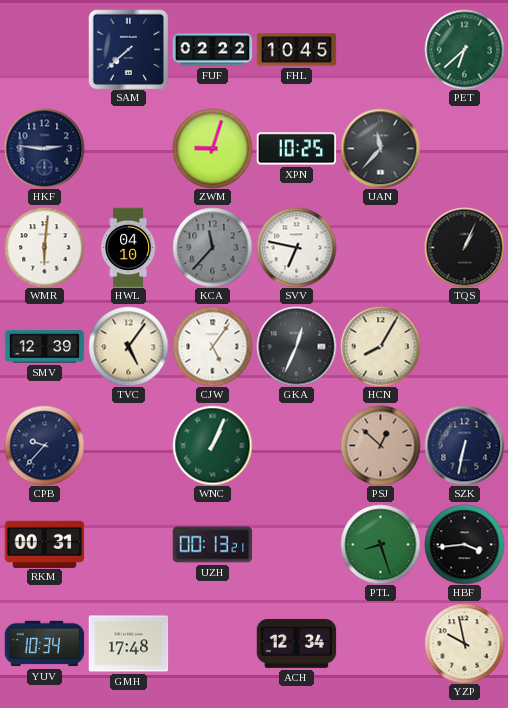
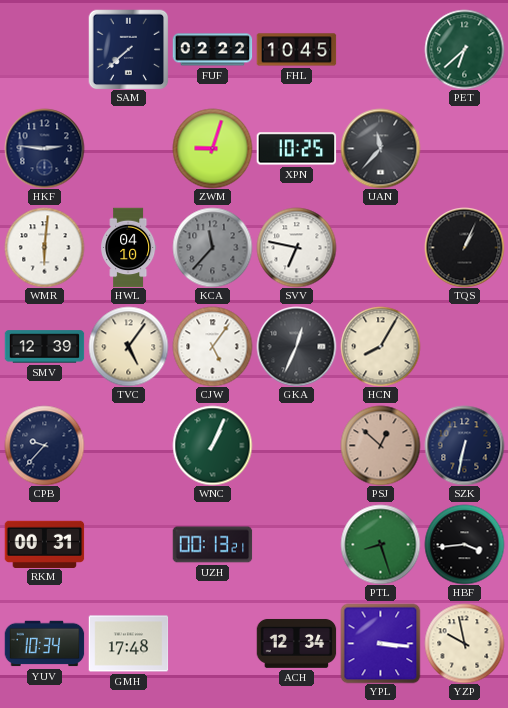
YPL: none -> 3:16
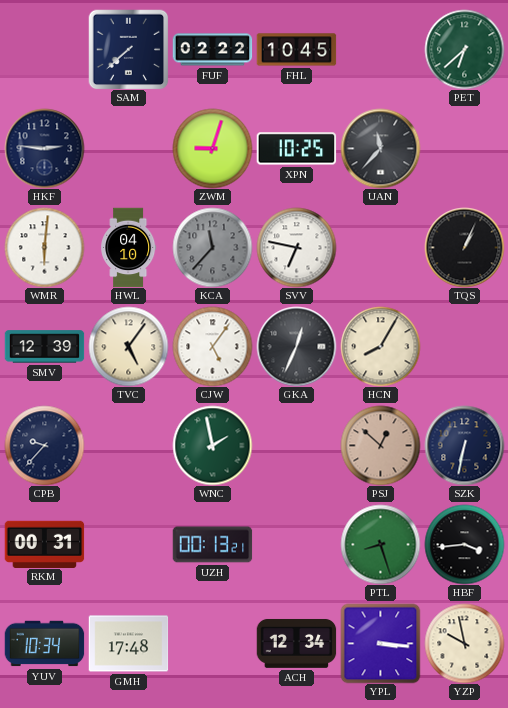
WNC: 1:04 -> 1:58
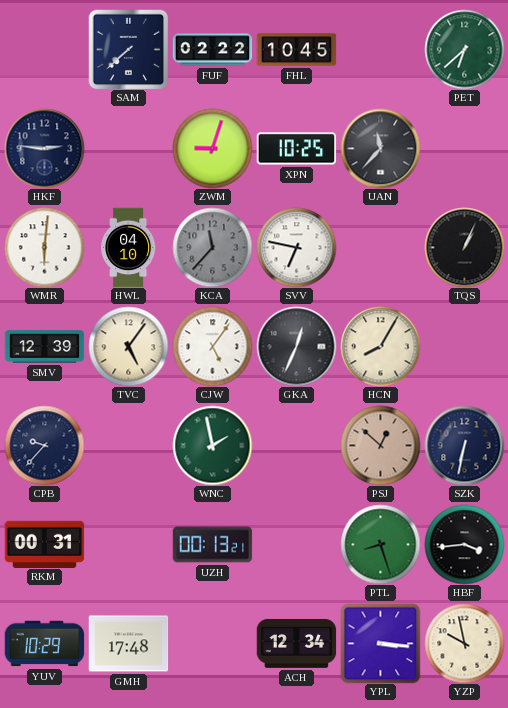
YUV: 10:34 -> 10:29
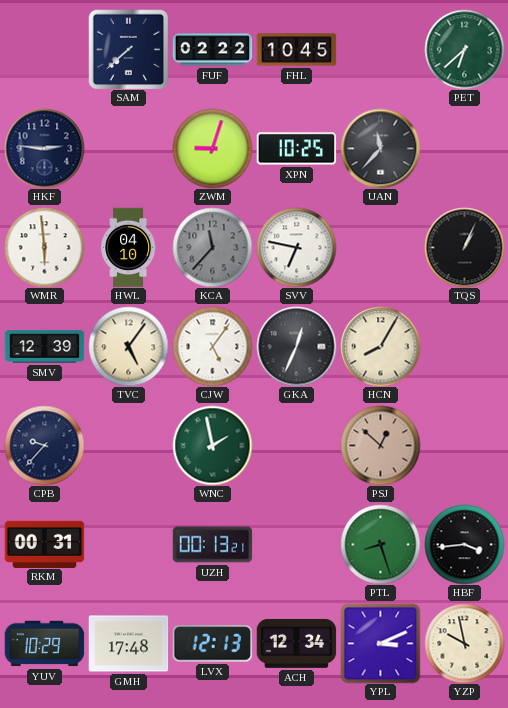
WMR: 6:01 -> 5:59
SZK: 6:32 -> none
LVX: none -> 12:13
YPL: 3:16 -> 3:11
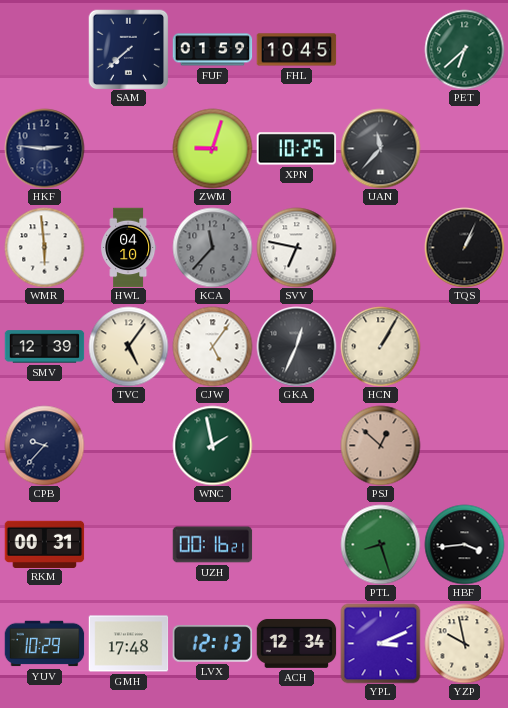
FUF: 02:22 -> 01:59
HCN: 8:05 -> 1:05
UZH: 00:13 -> 00:16
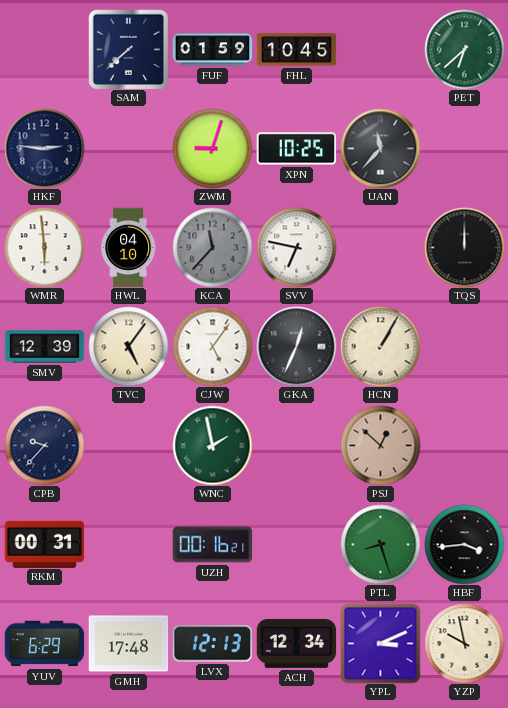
TQS: 1:04 -> 12:00
YUV: 10:29 -> 6:29
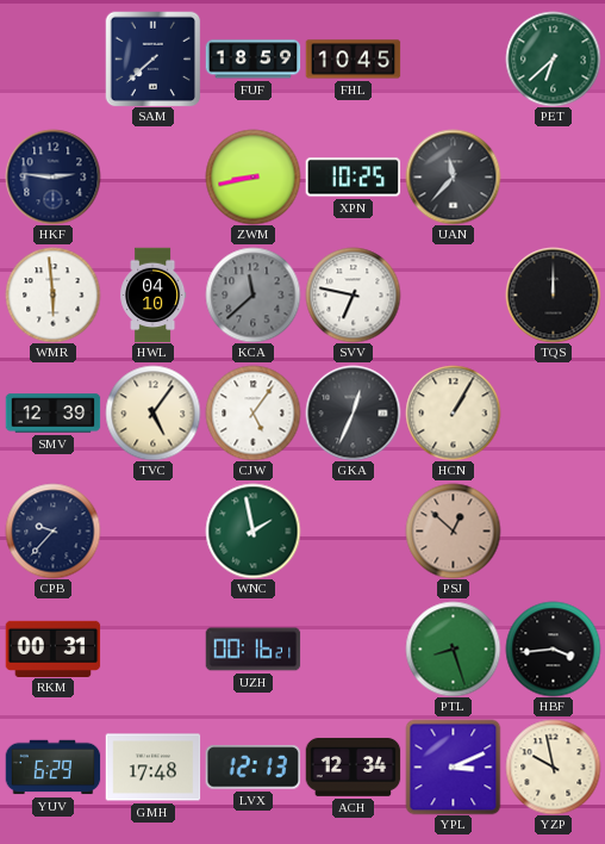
FUF: 01:59 -> 18:59
ZWM: 9:03 -> 8:43
KCA: 11:37 -> 11:38
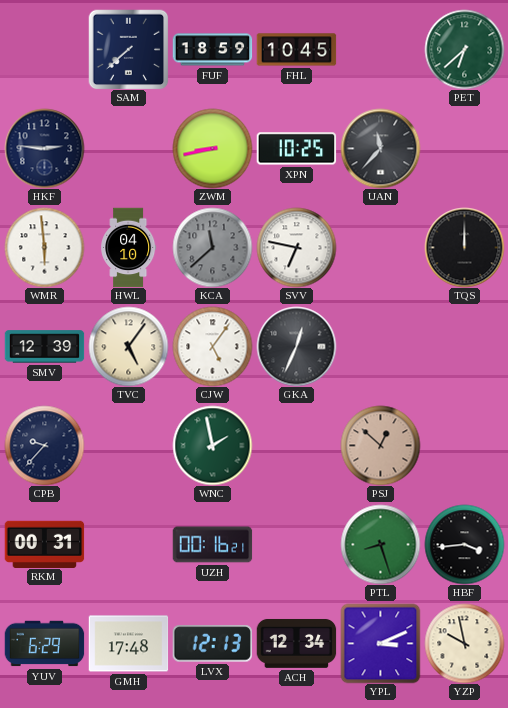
HCN: 1:05 -> none
